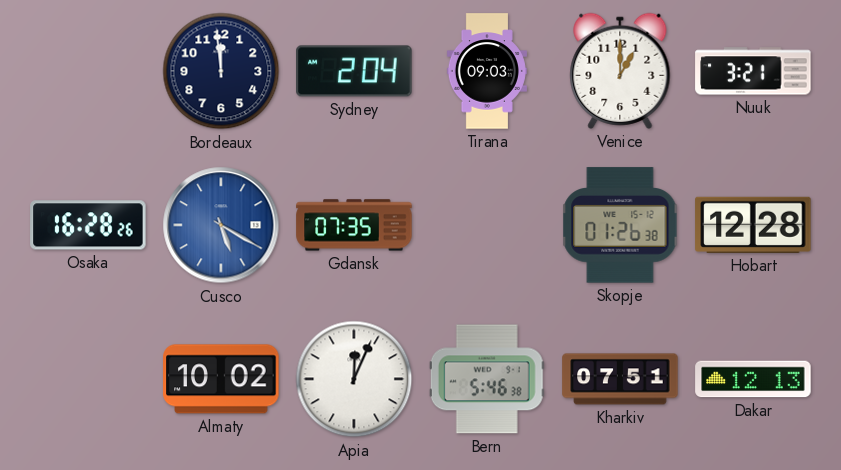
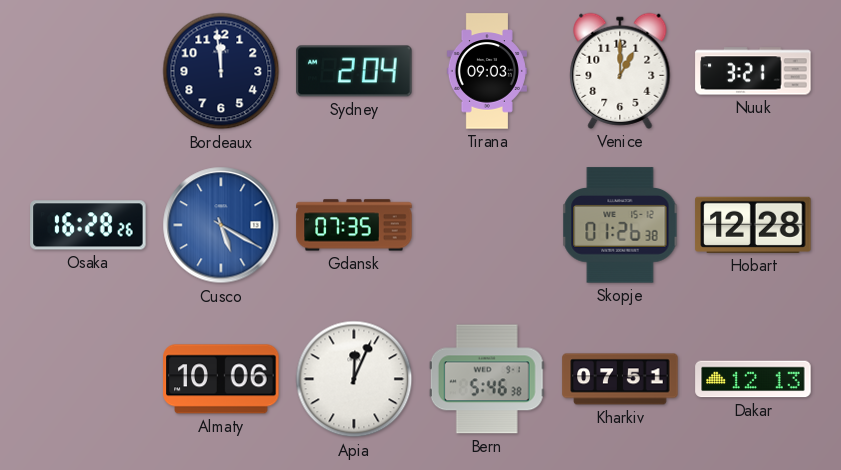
Almaty: 10:02 -> 10:06
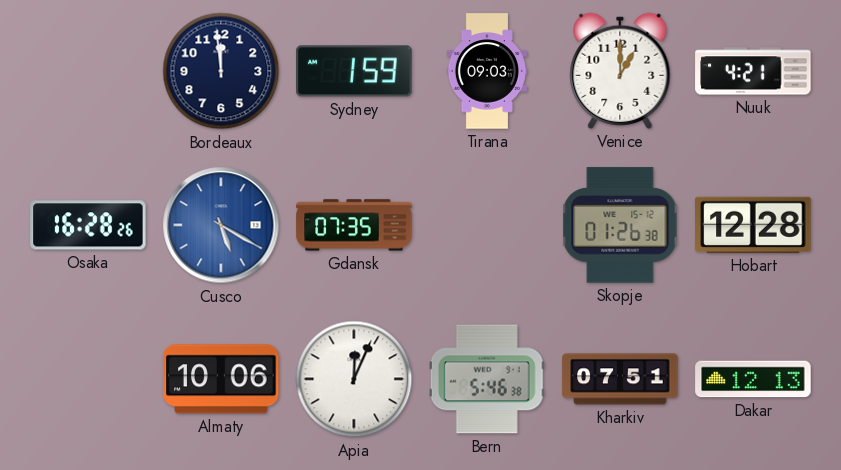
Sydney: 2:04 -> 1:59
Nuuk: 3:21 -> 4:21
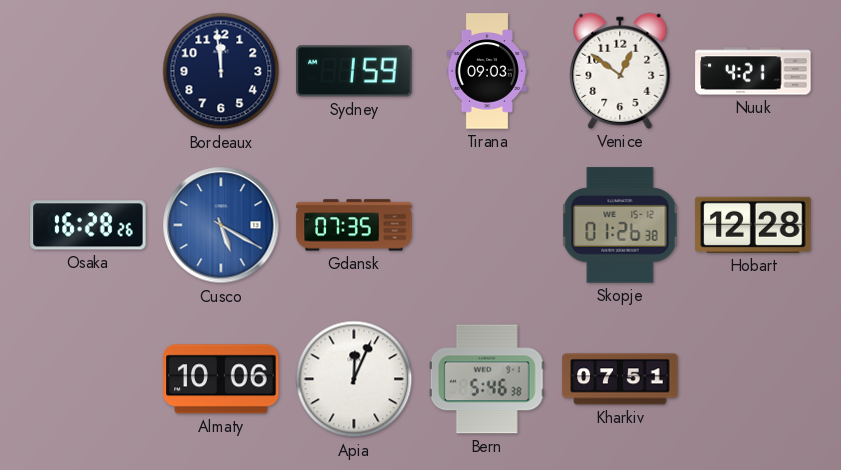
Venice: 1:00 -> 12:51
Dakar: 12:13 -> none
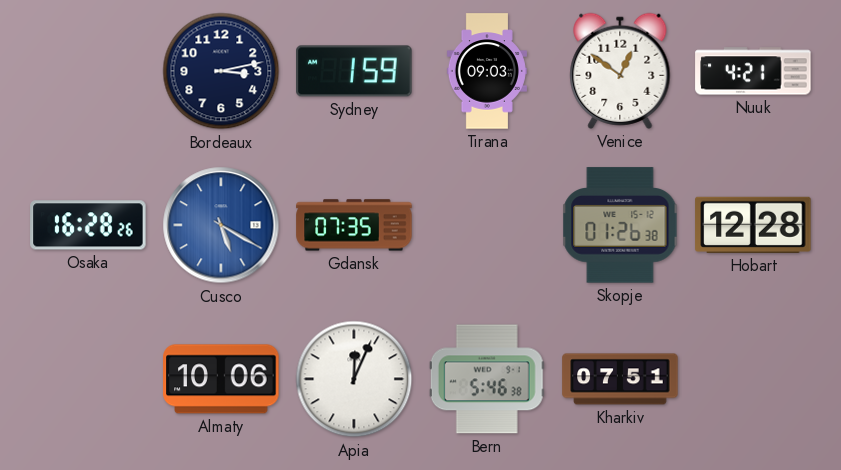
Bordeaux: 11:59 -> 3:13
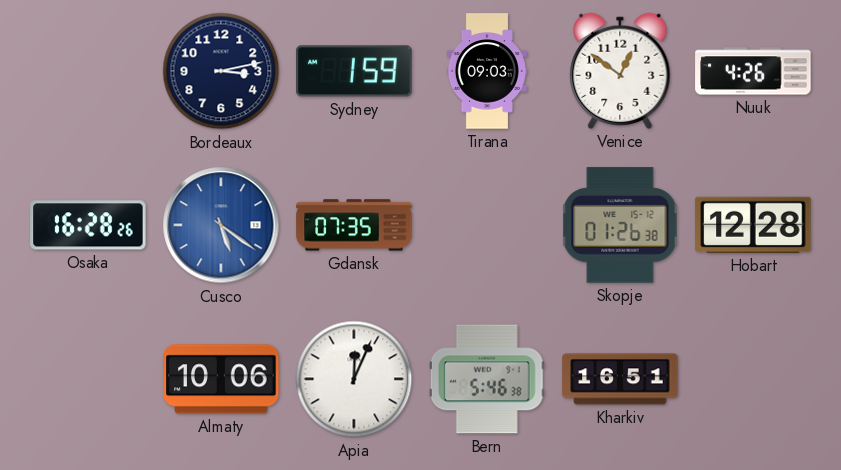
Nuuk: 4:21 -> 4:26
Cusco: 5:20 -> 5:21
Kharkiv: 07:51 -> 16:51
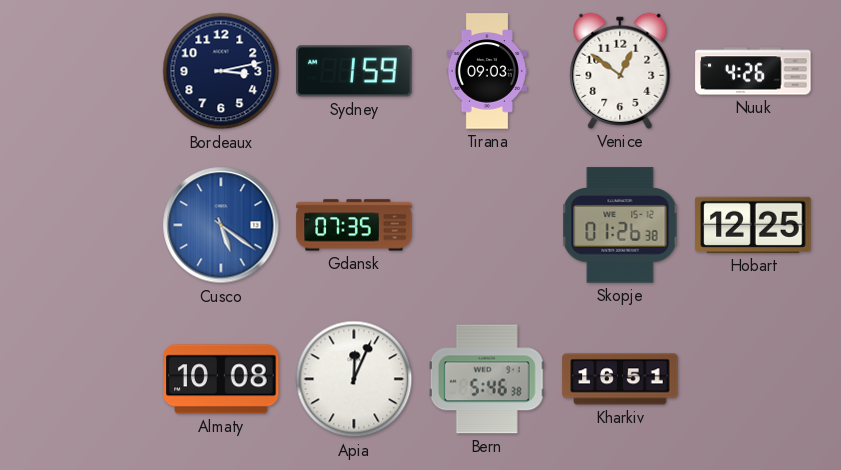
Osaka: 16:28 -> none
Hobart: 12:28 -> 12:25
Almaty: 10:06 -> 10:08
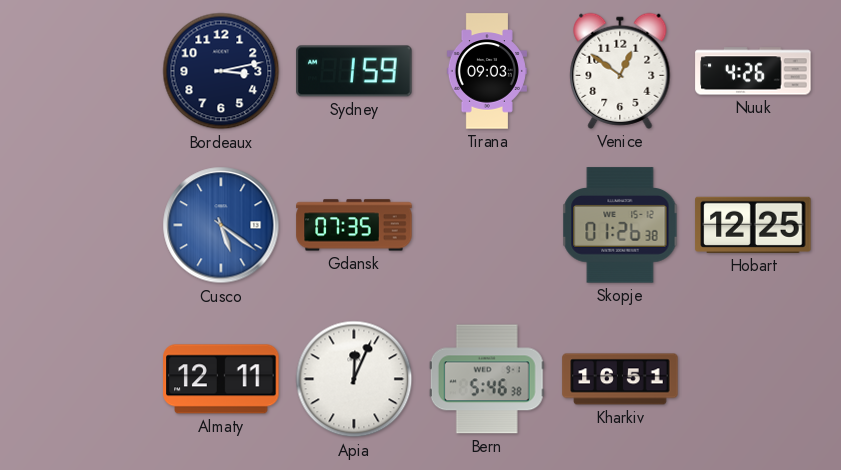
Almaty: 10:08 -> 12:11
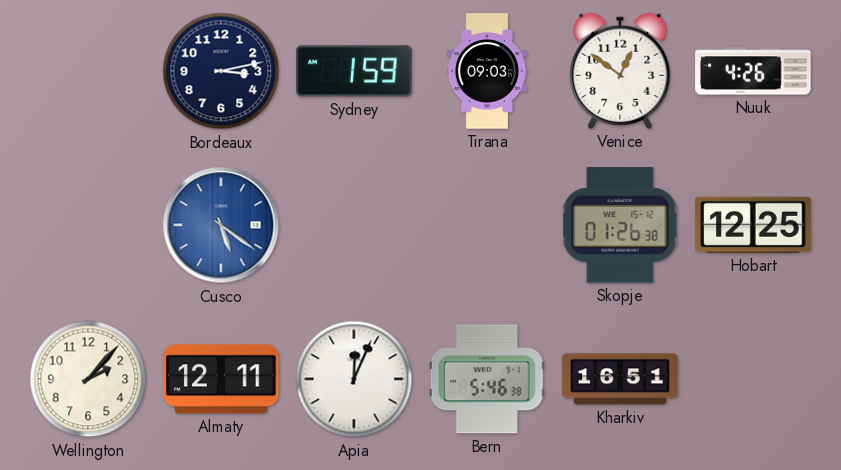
Gdansk: 07:35 -> none
Wellington: none -> 2:07
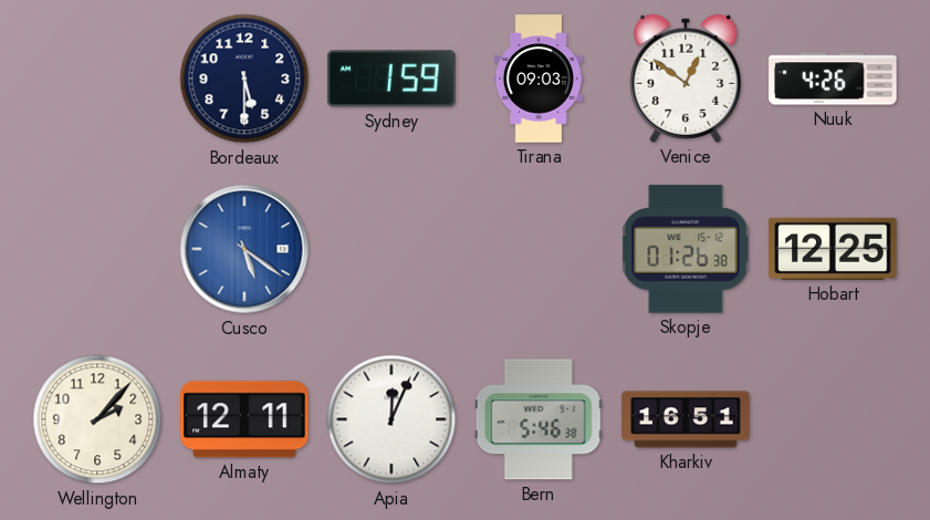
Bordeaux: 3:13 -> 5:30
